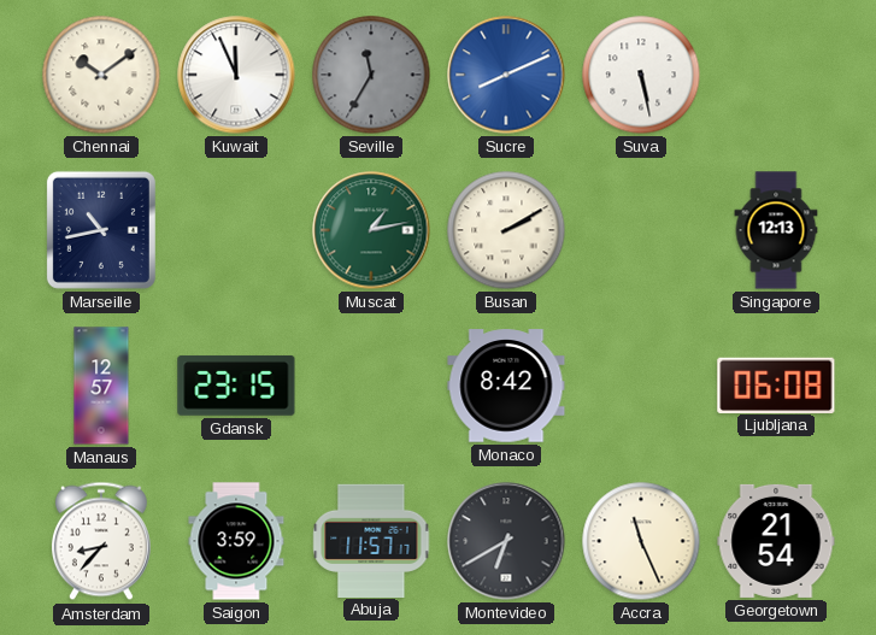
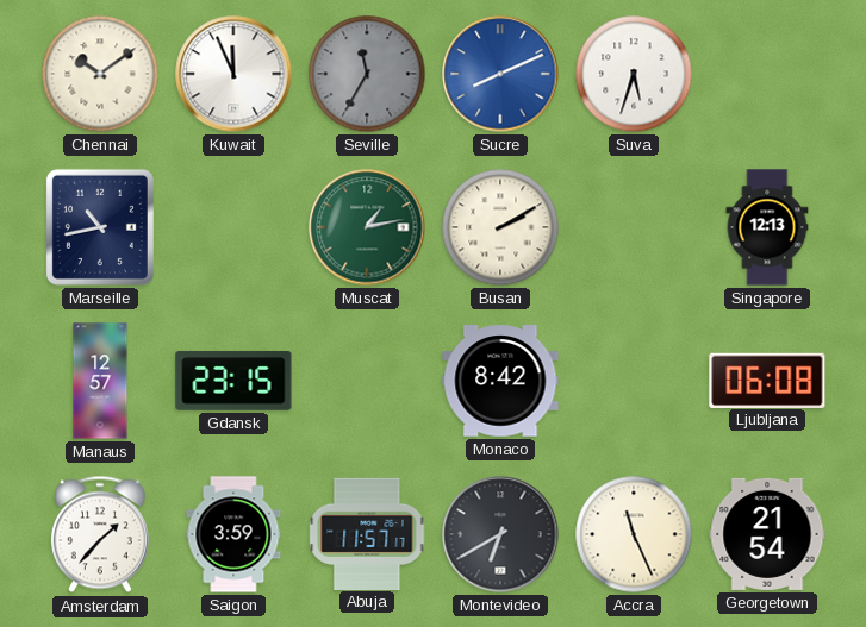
Suva: 5:28 -> 5:33
Amsterdam: 8:37 -> 1:37
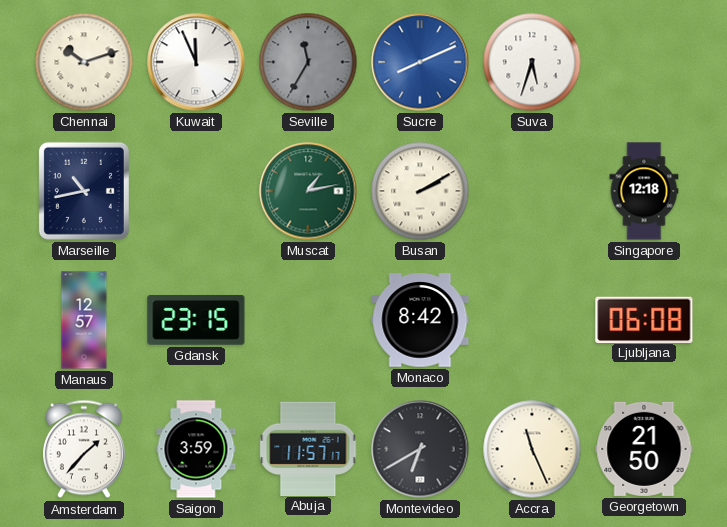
Chennai: 10:09 -> 10:12
Singapore: 12:13 -> 12:18
Georgetown: 21:54 -> 21:50
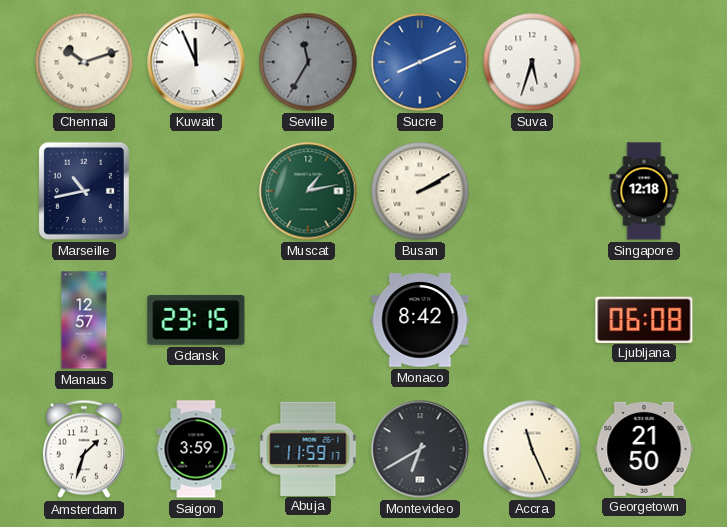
Amsterdam: 1:37 -> 1:33
Abuja: 11:57 -> 11:59
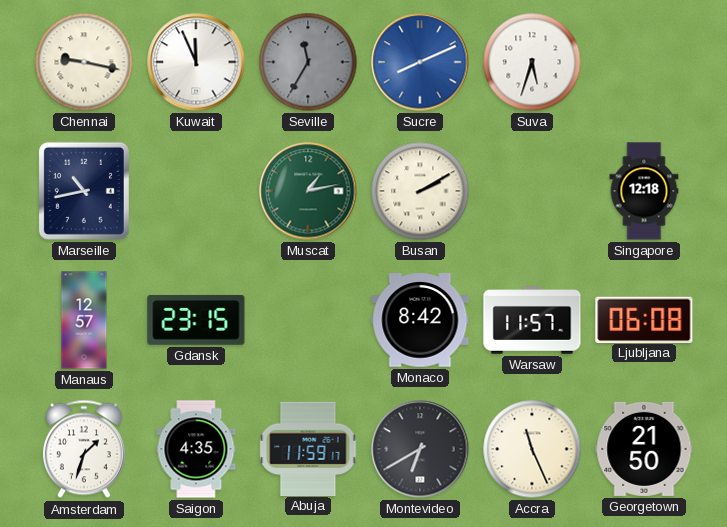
Chennai: 10:12 -> 9:17
Warsaw: none -> 11:57
Saigon: 3:59 -> 4:35
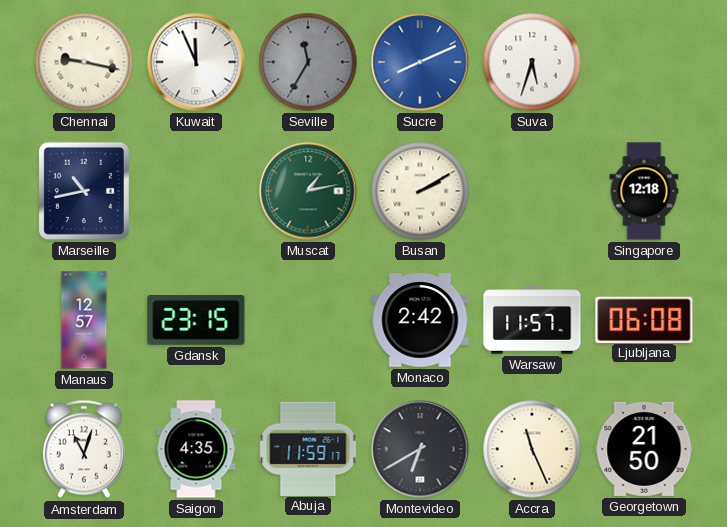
Monaco: 8:42 -> 2:42
Amsterdam: 1:33 -> 11:03
